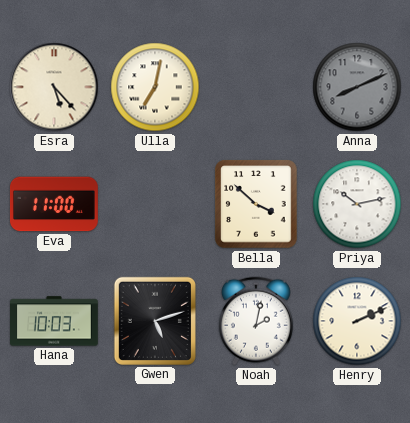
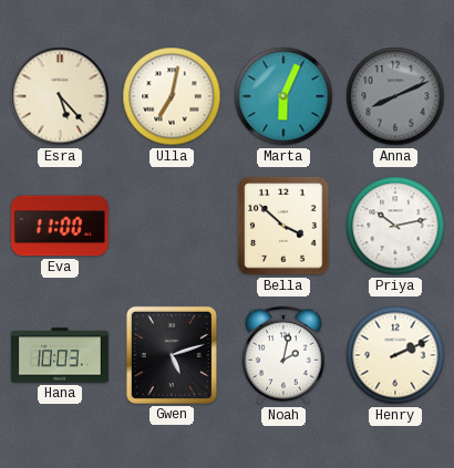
Marta: none -> 6:04
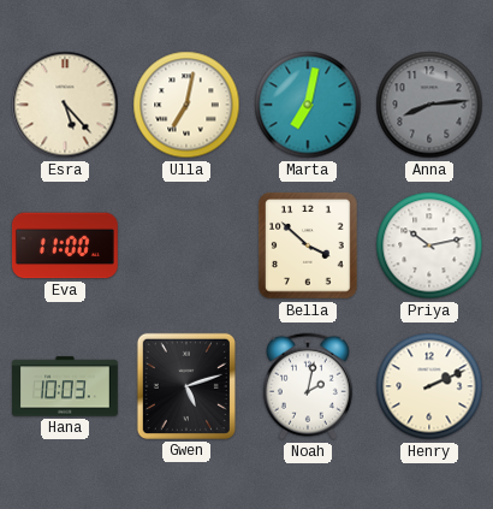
Marta: 6:04 -> 7:02
Anna: 8:11 -> 8:14
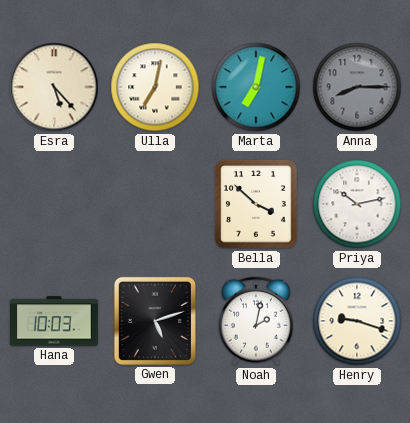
Anna: 8:14 -> 8:15
Eva: 11:00 -> none
Henry: 2:11 -> 9:18
